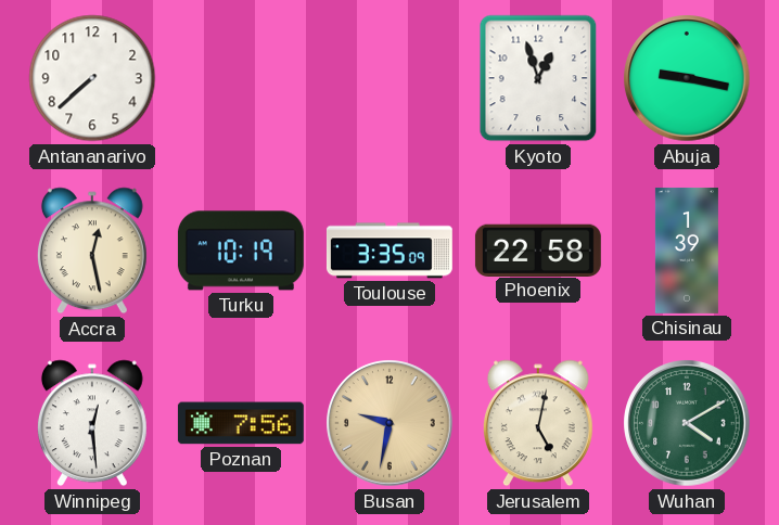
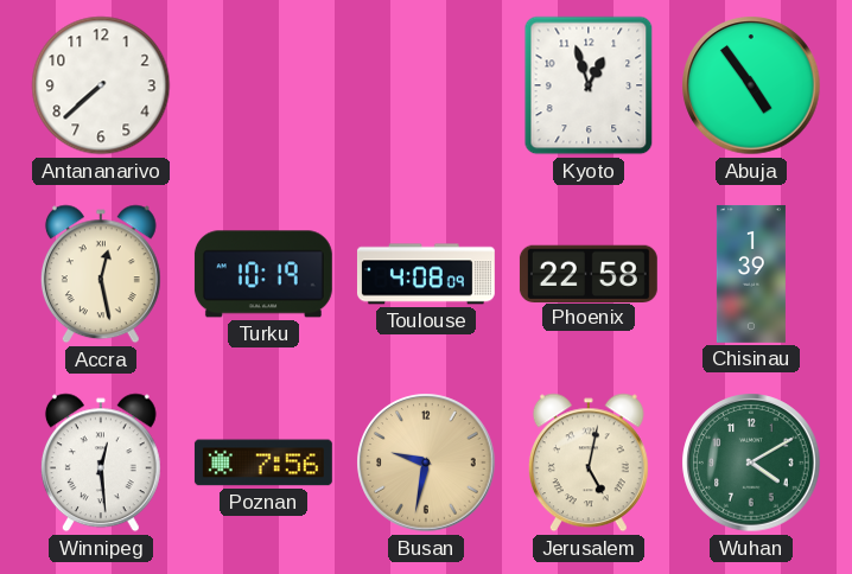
Abuja: 9:17 -> 4:54
Toulouse: 3:35 -> 4:08
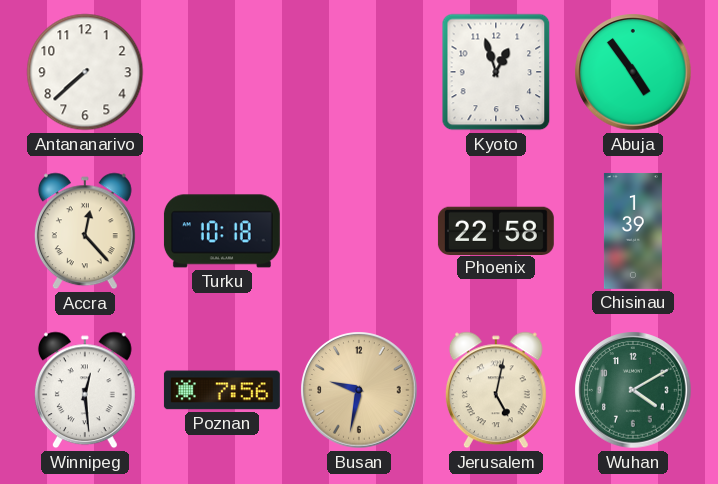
Accra: 12:28 -> 12:23
Turku: 10:19 -> 10:18
Toulouse: 4:08 -> none
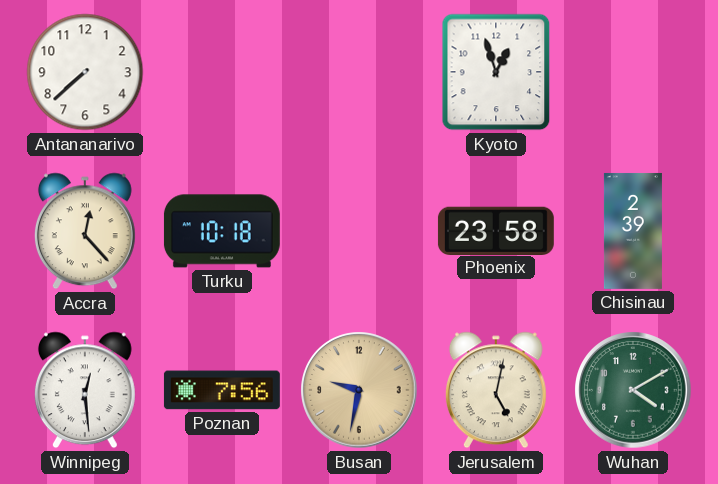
Abuja: 4:54 -> none
Phoenix: 22:58 -> 23:58
Chisinau: 1:39 -> 2:39
